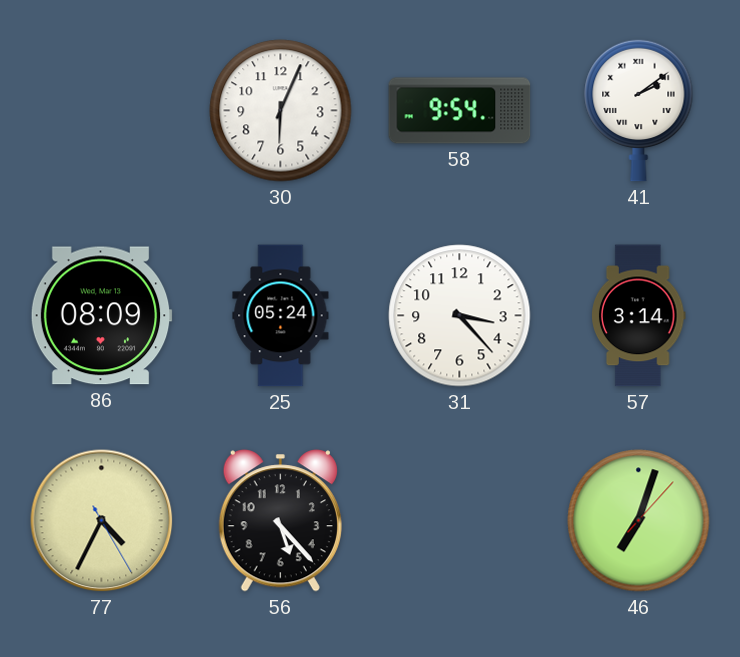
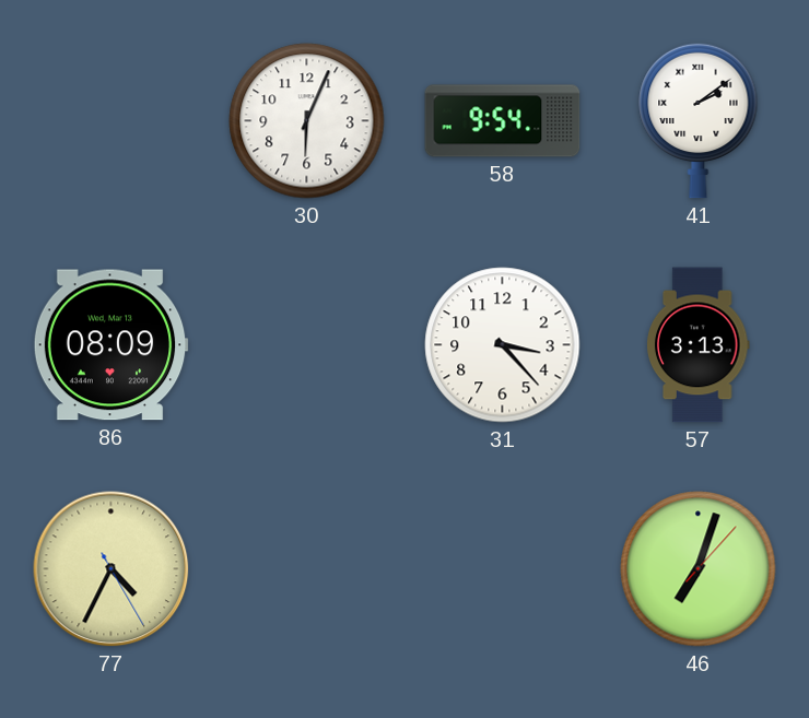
25: 05:24 -> none
57: 3:14 -> 3:13
56: 5:23 -> none
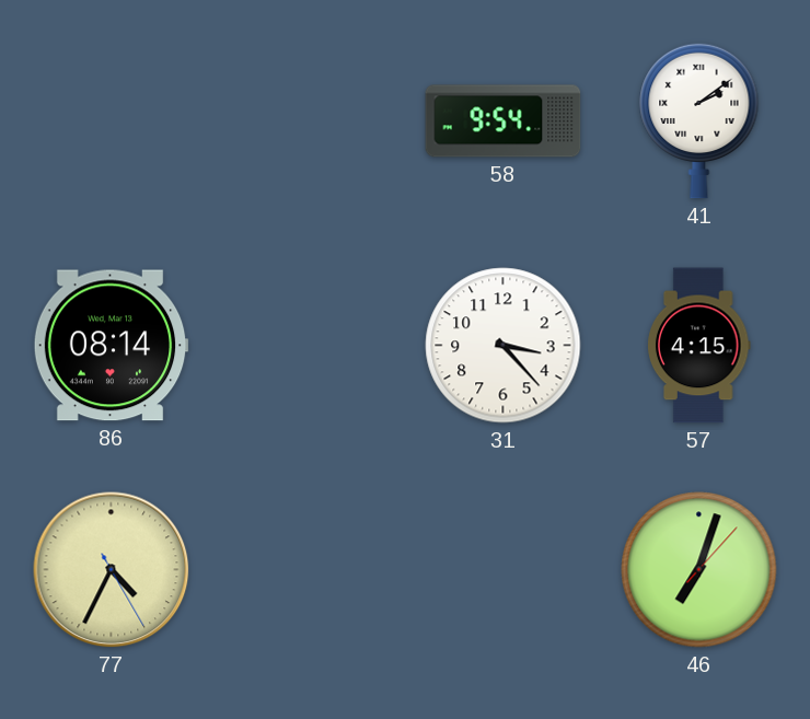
30: 6:04 -> none
86: 08:09 -> 08:14
57: 3:13 -> 4:15
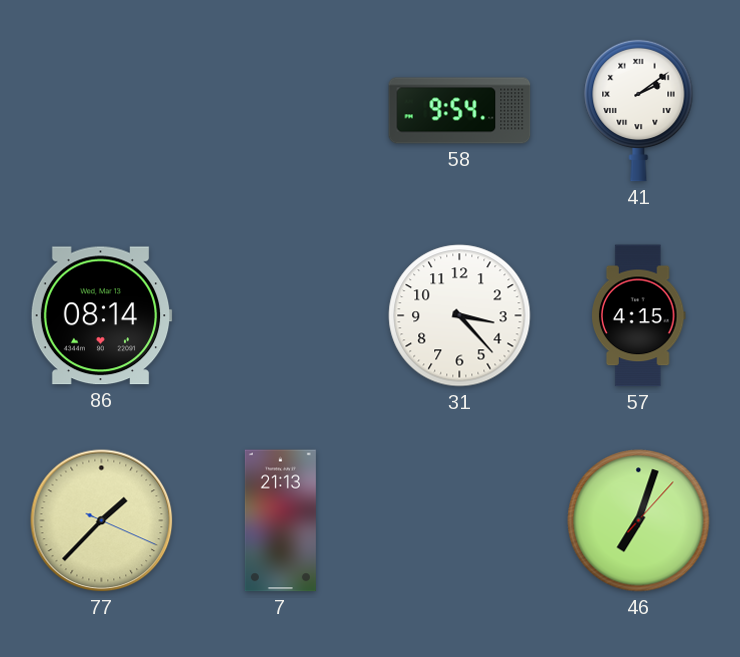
77: 4:34 -> 1:37
7: none -> 21:13
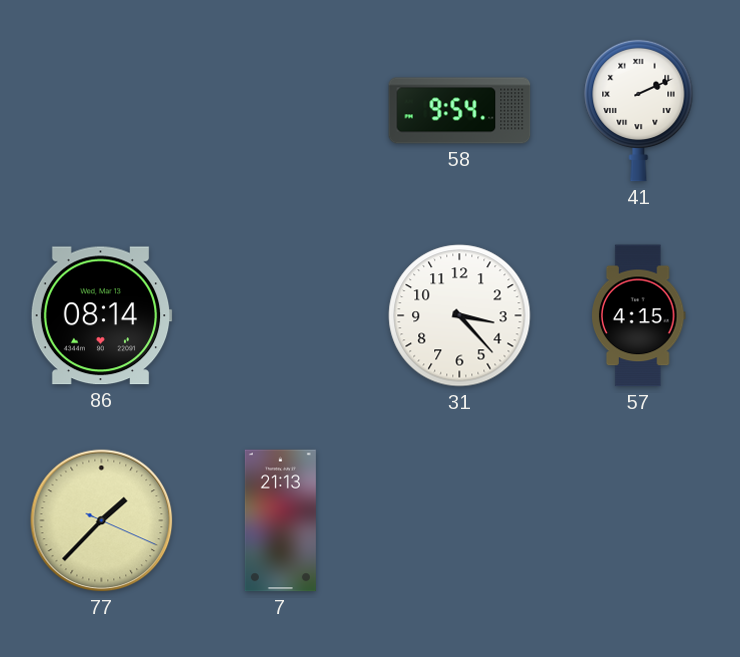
41: 2:09 -> 2:11
46: 7:03 -> none
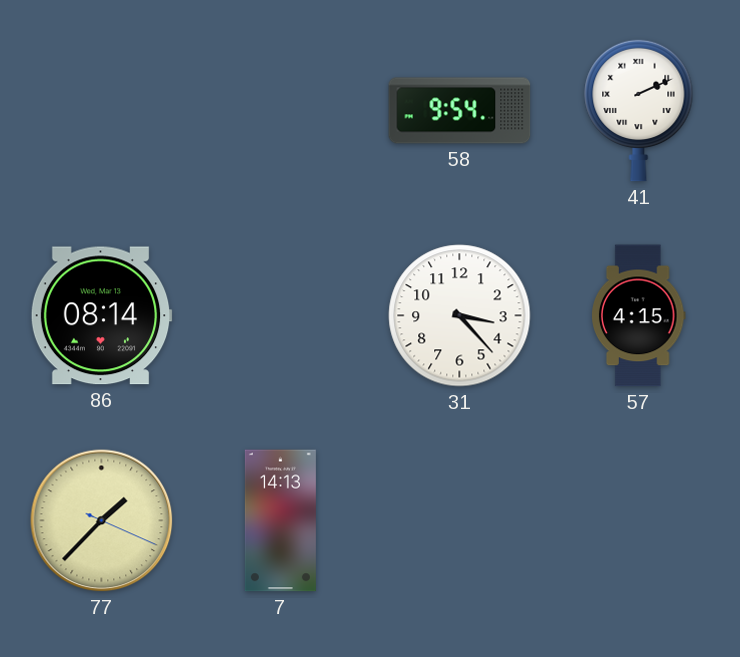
7: 21:13 -> 14:13
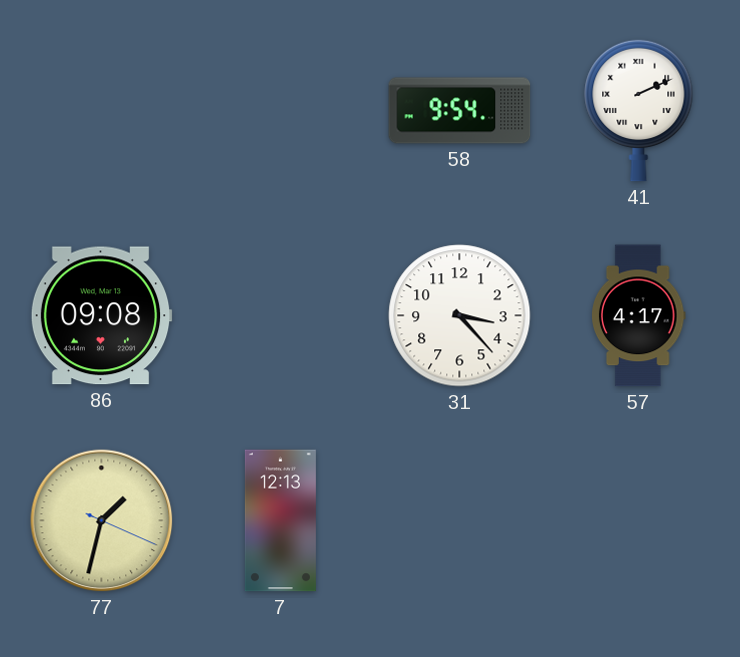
86: 08:14 -> 09:08
57: 4:15 -> 4:17
77: 1:37 -> 1:32
7: 14:13 -> 12:13
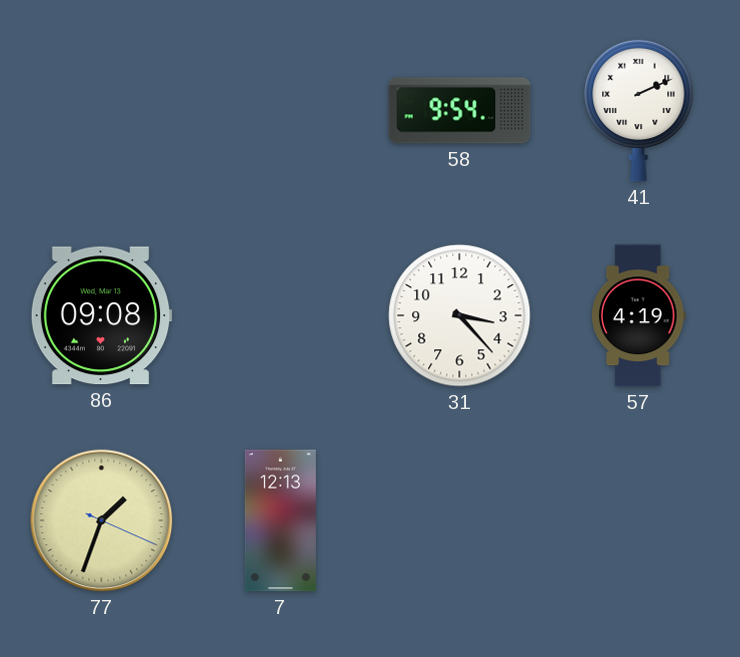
57: 4:17 -> 4:19
77: 1:32 -> 1:33
